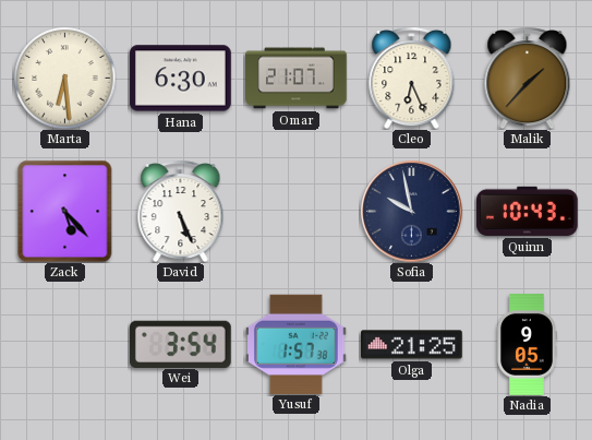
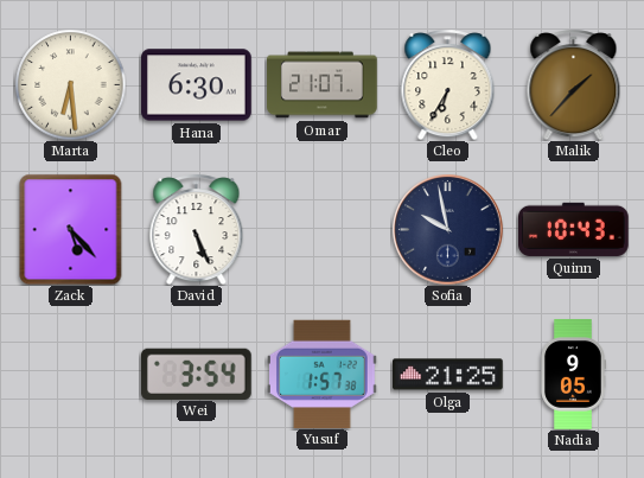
Cleo: 6:26 -> 6:35
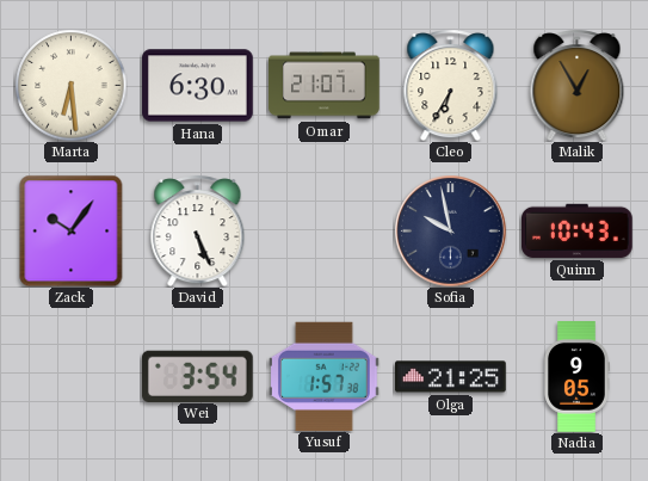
Malik: 1:37 -> 12:55
Zack: 5:23 -> 10:06
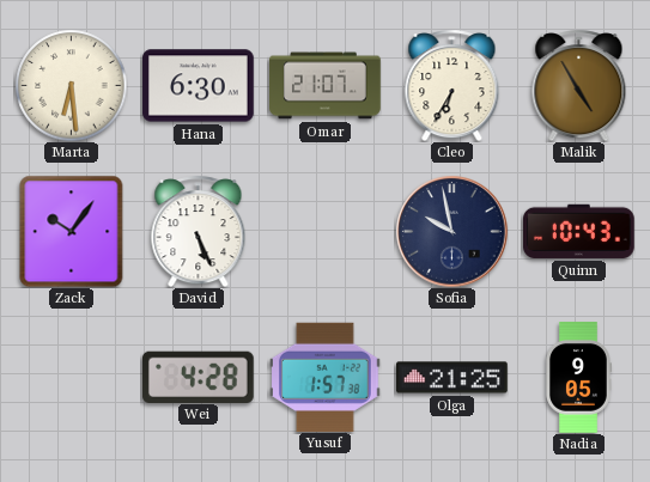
Malik: 12:55 -> 4:55
Wei: 3:54 -> 4:28
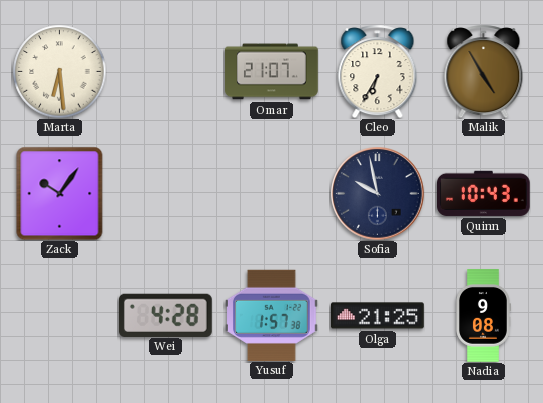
Hana: 6:30 -> none
David: 5:26 -> none
Nadia: 9:05 -> 9:08
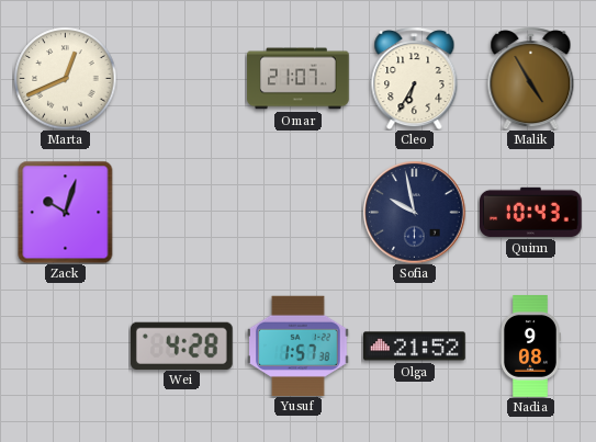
Marta: 6:29 -> 12:41
Zack: 10:06 -> 10:03
Olga: 21:25 -> 21:52
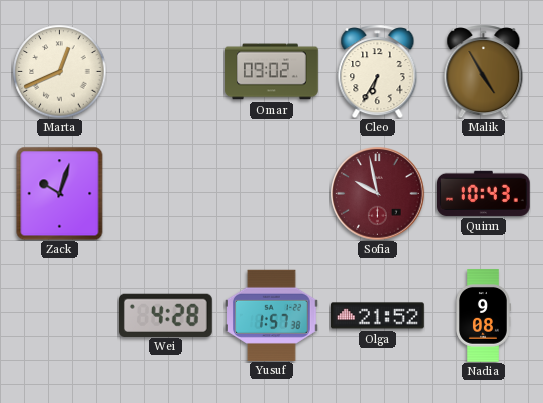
Omar: 21:07 -> 09:02
Sofia dial: navy -> burgundy
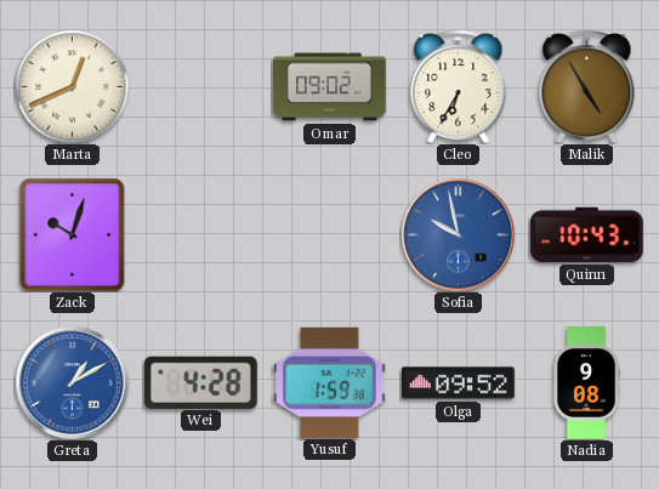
Sofia dial: burgundy -> blue
Greta: none -> 1:10
Yusuf: 1:57 -> 1:59
Olga: 21:52 -> 09:52
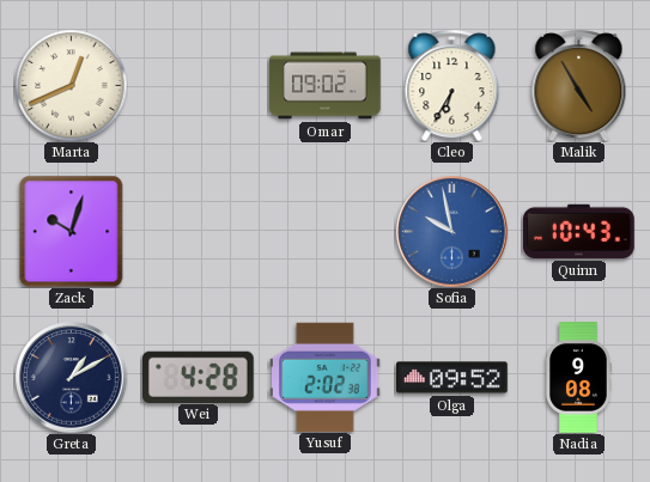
Greta dial: blue -> navy
Yusuf: 1:59 -> 2:02
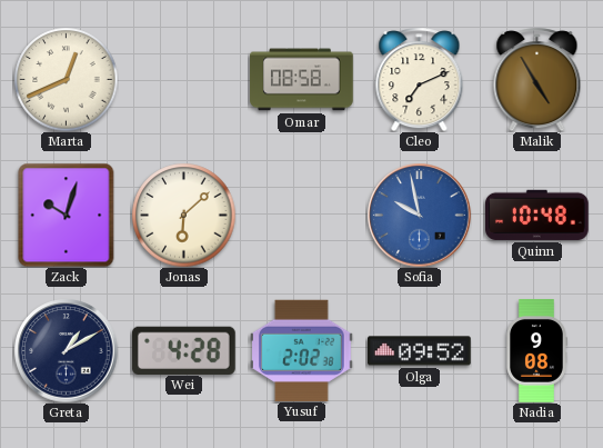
Omar: 09:02 -> 08:58
Cleo: 6:35 -> 7:11
Jonas: none -> 6:08
Quinn: 10:43 -> 10:48
